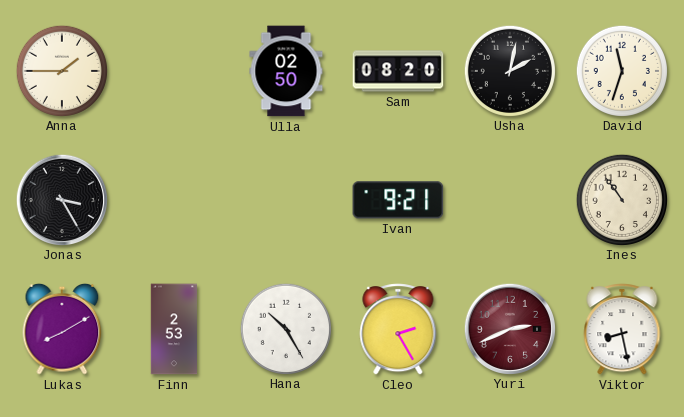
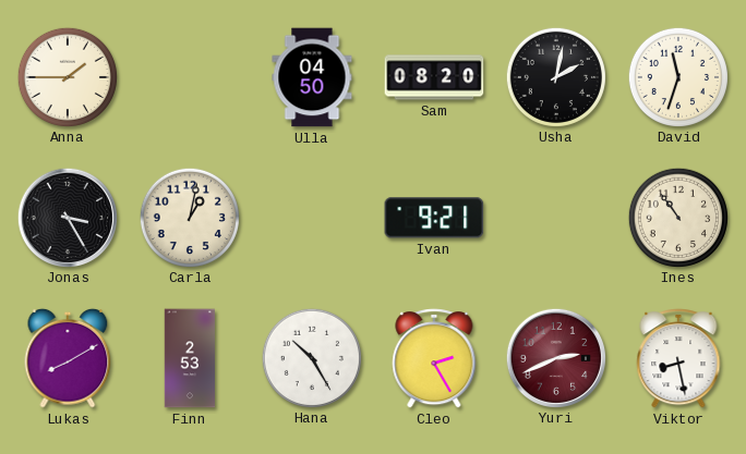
Ulla: 02:50 -> 04:50
Carla: none -> 1:02
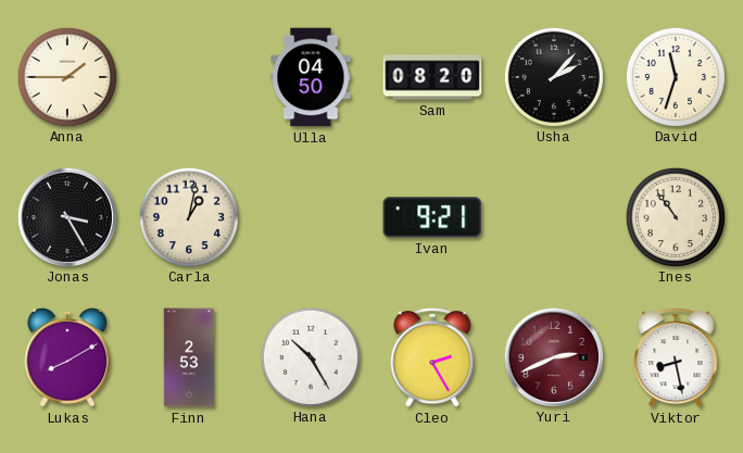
Usha: 2:02 -> 2:07
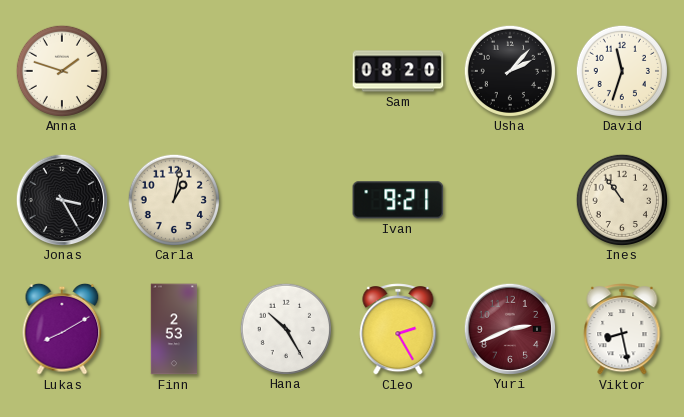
Anna: 1:45 -> 1:48
Ulla: 04:50 -> none
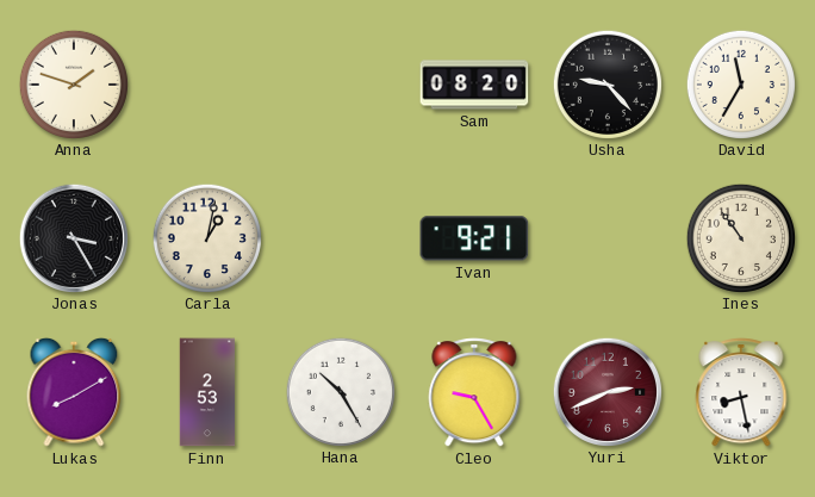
Usha: 2:07 -> 9:23
David: 11:33 -> 11:35
Cleo: 2:25 -> 9:25
